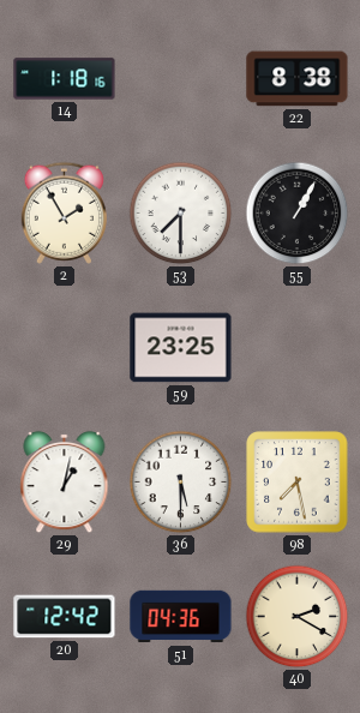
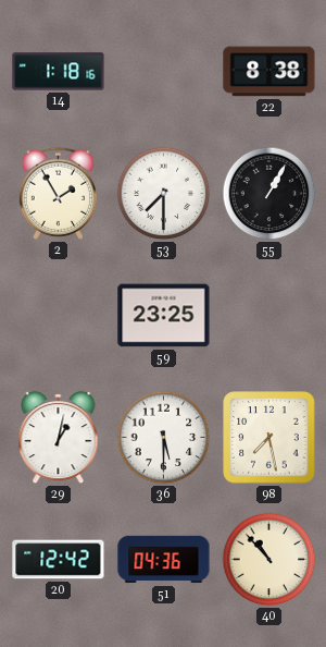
40: 2:20 -> 10:53
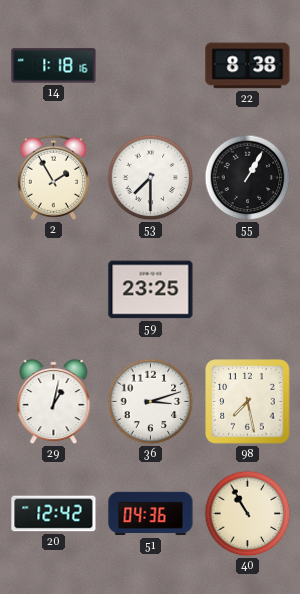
36: 5:30 -> 3:12
40: 10:53 -> 10:55
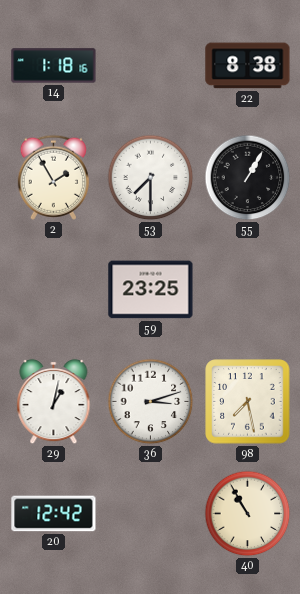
51: 04:36 -> none
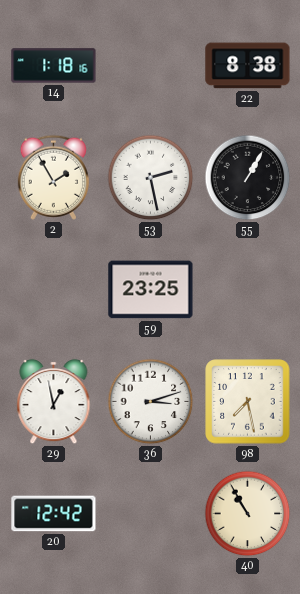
53: 7:30 -> 2:28
29: 1:02 -> 12:58
